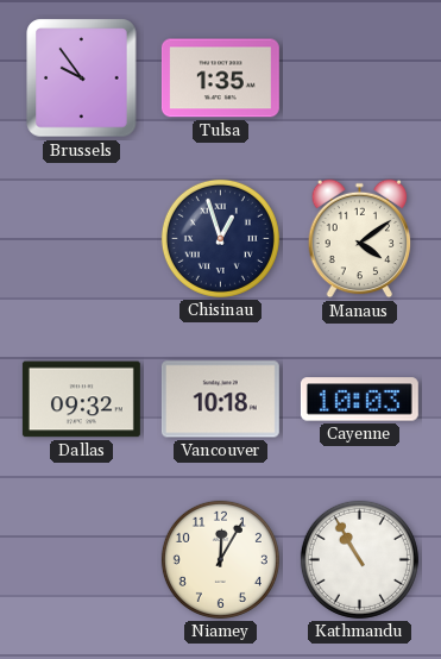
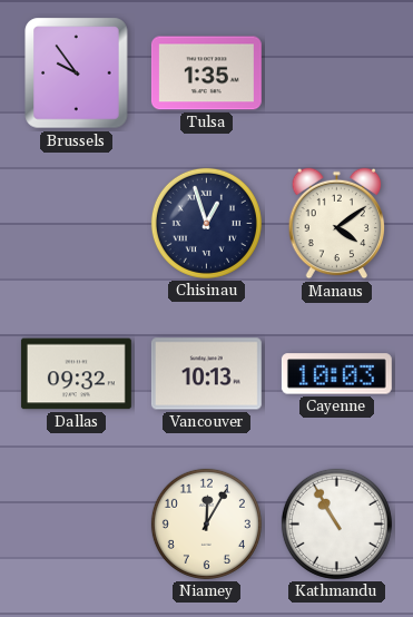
Vancouver: 10:18 -> 10:13
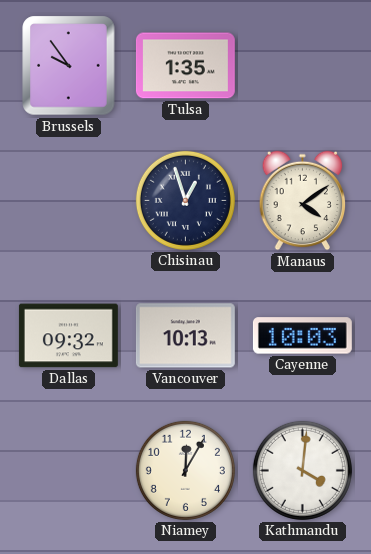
Kathmandu: 10:55 -> 4:01
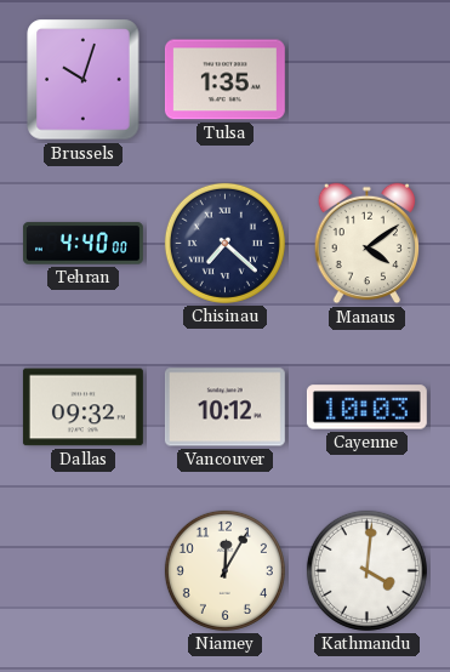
Brussels: 9:54 -> 10:03
Tehran: none -> 4:40
Chisinau: 12:57 -> 7:22
Vancouver: 10:13 -> 10:12
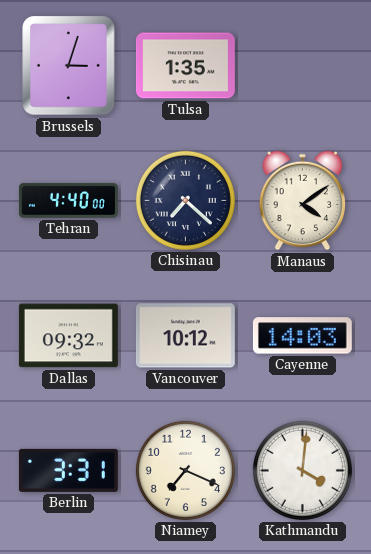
Brussels: 10:03 -> 3:03
Cayenne: 10:03 -> 14:03
Berlin: none -> 3:31
Niamey: 12:05 -> 7:19
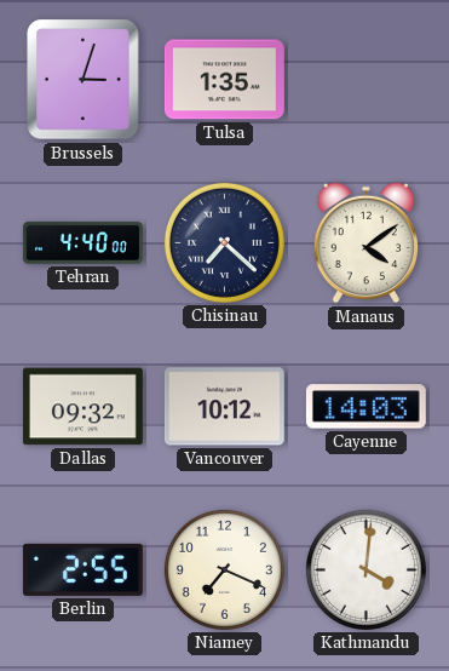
Berlin: 3:31 -> 2:55
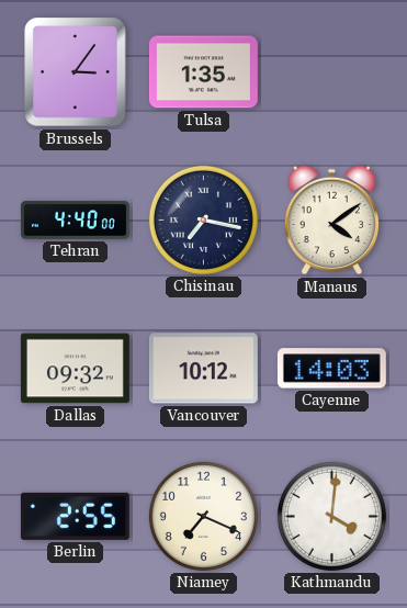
Brussels: 3:03 -> 3:06
Chisinau: 7:22 -> 7:17
